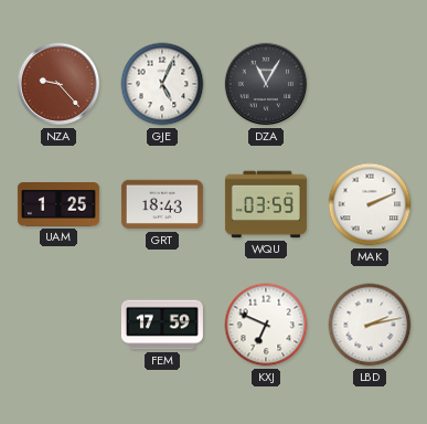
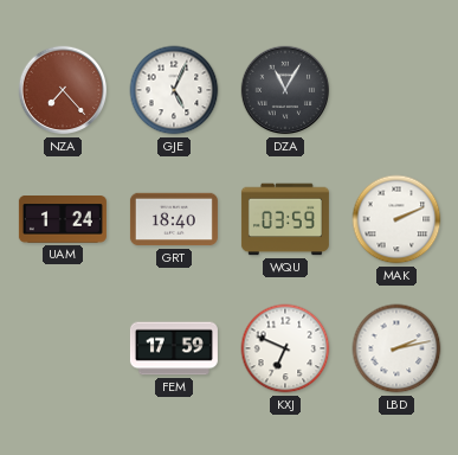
NZA: 9:23 -> 7:23
UAM: 1:25 -> 1:24
GRT: 18:43 -> 18:40
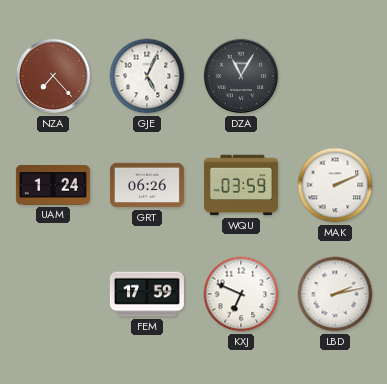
GRT: 18:40 -> 06:26
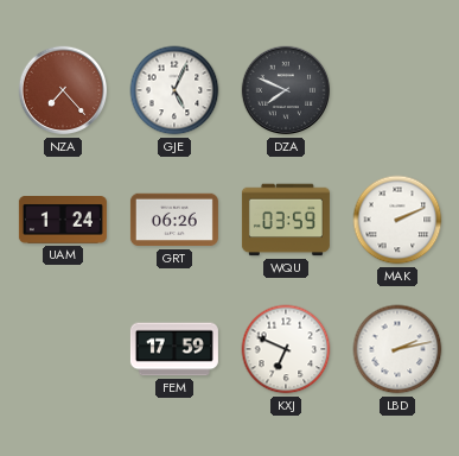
DZA: 11:05 -> 7:49
